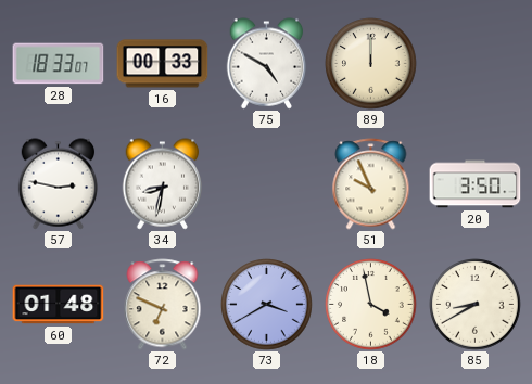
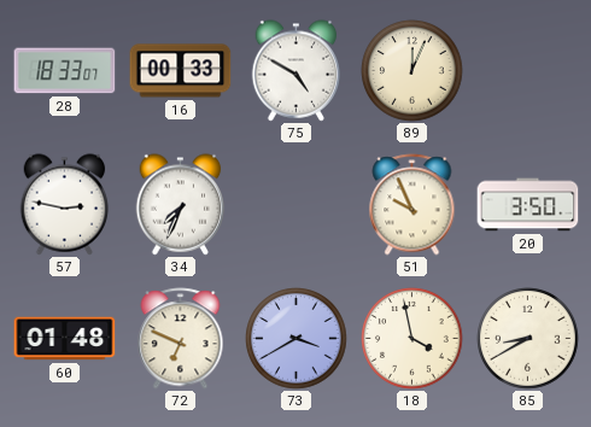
89: 12:00 -> 12:04
34: 8:32 -> 7:34
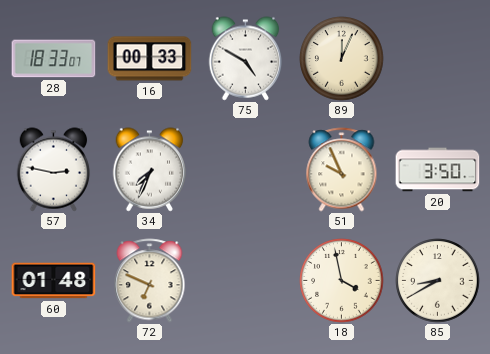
73: 3:40 -> none
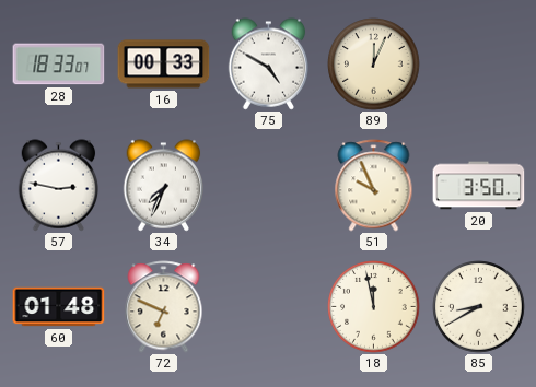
18: 3:58 -> 11:58
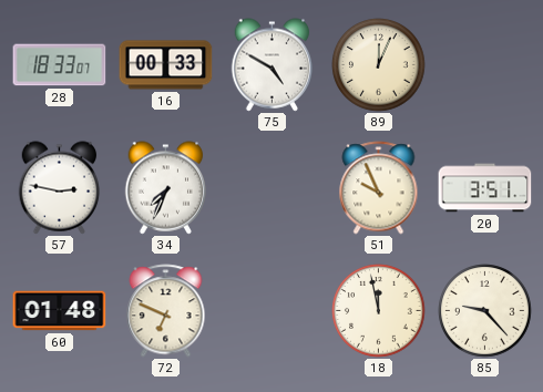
20: 3:50 -> 3:51
85: 8:40 -> 9:23
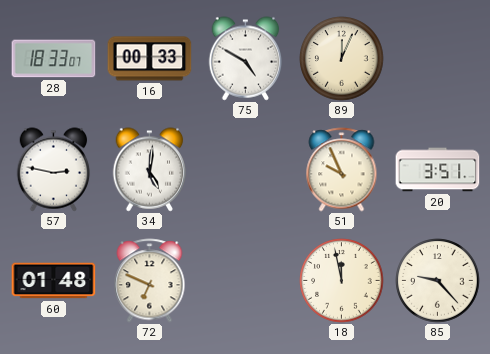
34: 7:34 -> 5:01
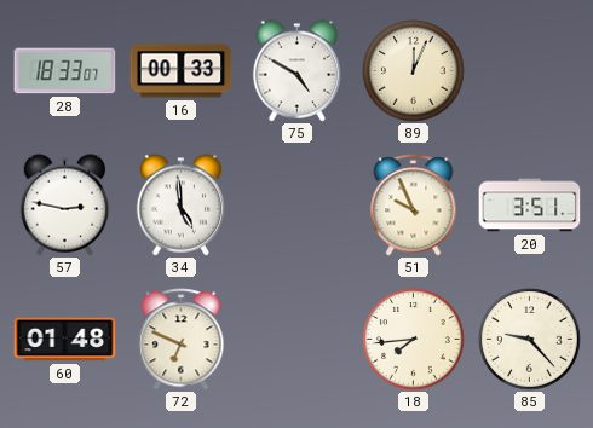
34: 5:01 -> 4:59
18: 11:58 -> 7:44
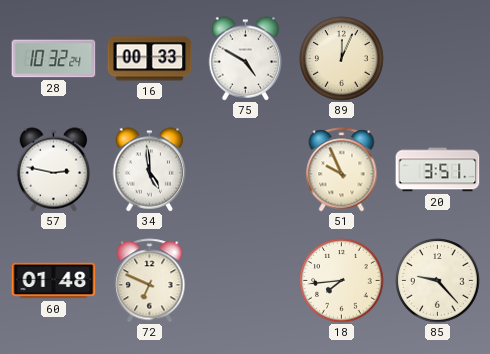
28: 18:33 -> 10:32
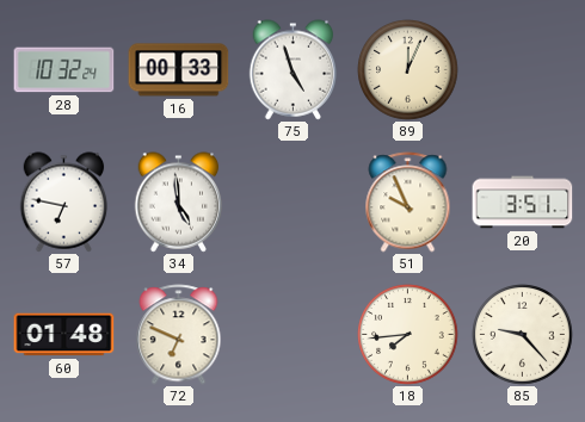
75: 4:50 -> 4:57
57: 2:47 -> 6:47
